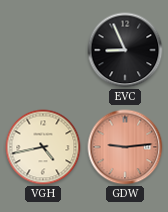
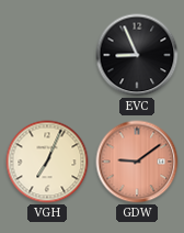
VGH: 4:43 -> 7:04
GDW: 9:14 -> 9:09
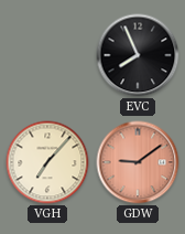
EVC: 8:56 -> 7:56
VGH: 7:04 -> 7:07
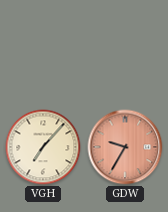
EVC: 7:56 -> none
GDW: 9:09 -> 9:35
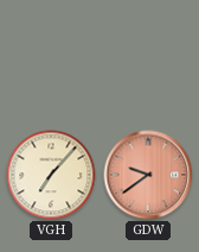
GDW: 9:35 -> 9:39
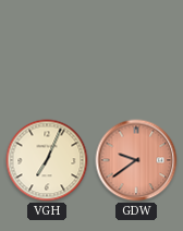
VGH: 7:07 -> 7:04
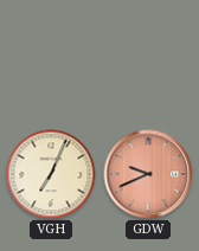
GDW: 9:39 -> 9:41
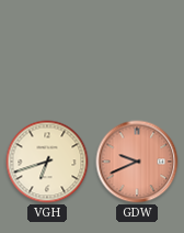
VGH: 7:04 -> 6:42
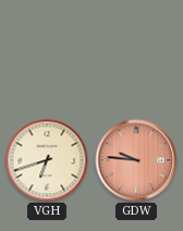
GDW: 9:41 -> 9:46
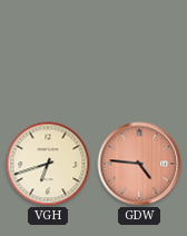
GDW: 9:46 -> 4:46
